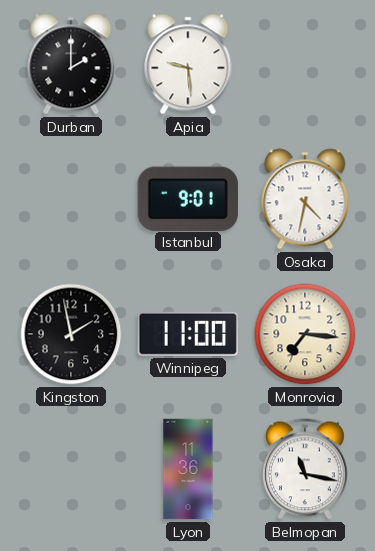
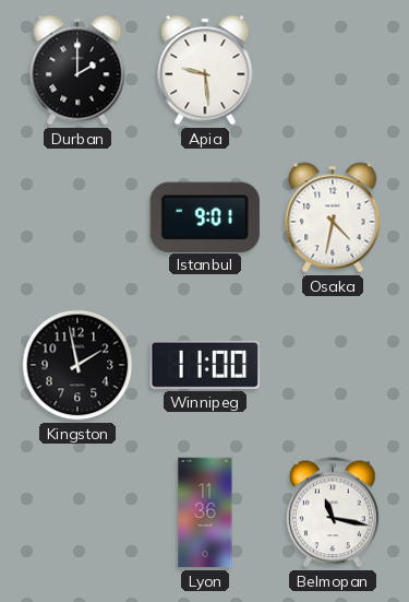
Monrovia: 7:16 -> none
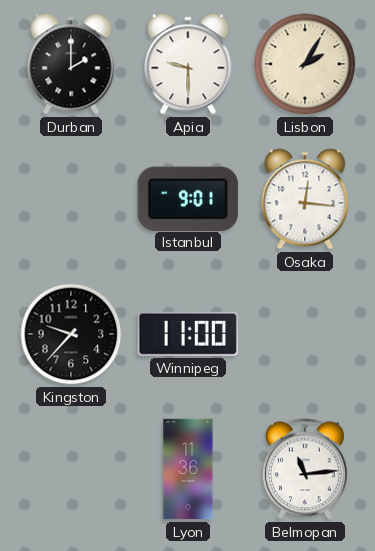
Apia: 9:29 -> 9:30
Lisbon: none -> 2:05
Osaka: 4:32 -> 12:16
Kingston: 1:58 -> 9:37
Belmopan: 11:17 -> 11:14
